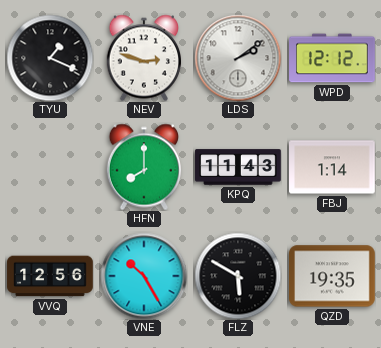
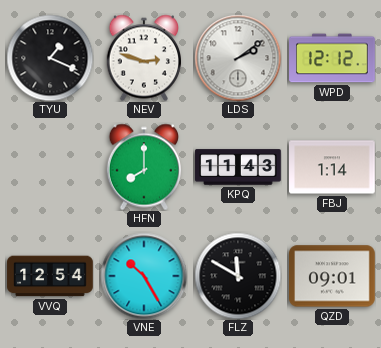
VVQ: 12:56 -> 12:54
FLZ: 5:50 -> 11:50
QZD: 19:35 -> 09:01
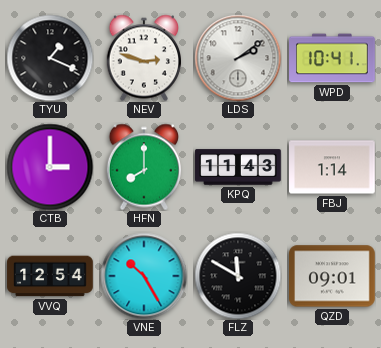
WPD: 12:12 -> 10:41
CTB: none -> 3:00
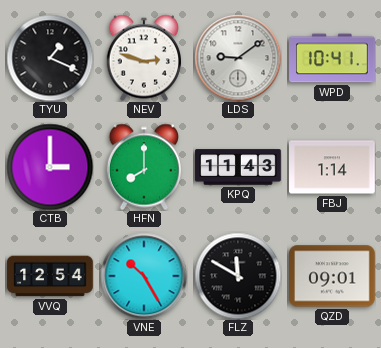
LDS: 2:09 -> 9:09
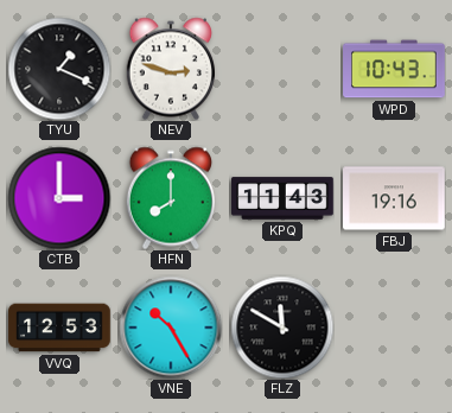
LDS: 9:09 -> none
WPD: 10:41 -> 10:43
FBJ: 1:14 -> 19:16
VVQ: 12:54 -> 12:53
QZD: 09:01 -> none
